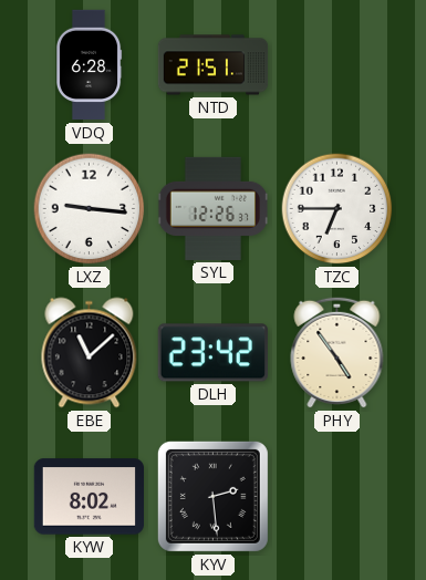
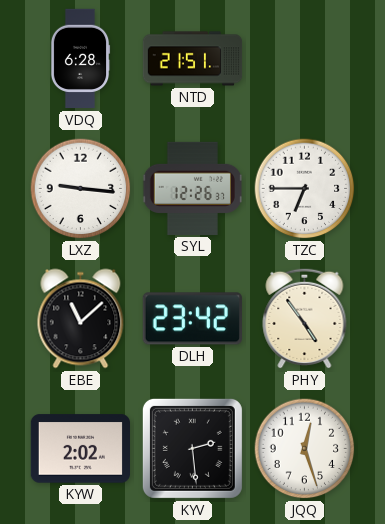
KYW: 8:02 -> 2:02
JQQ: none -> 12:27
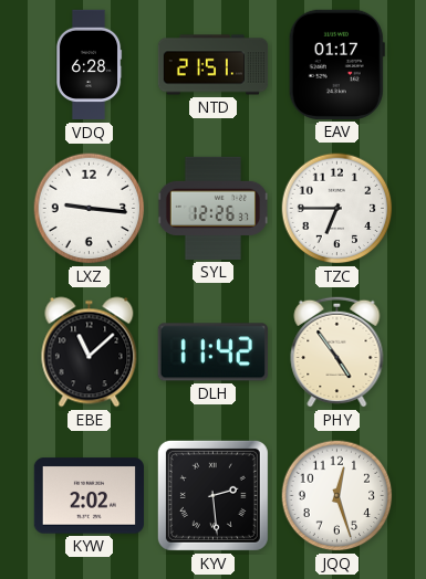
EAV: none -> 01:17
DLH: 23:42 -> 11:42
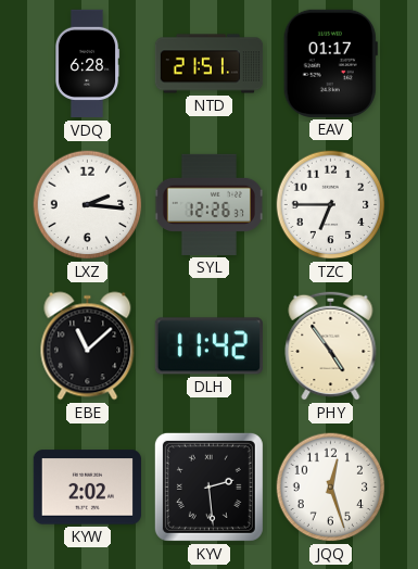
LXZ: 9:16 -> 2:16
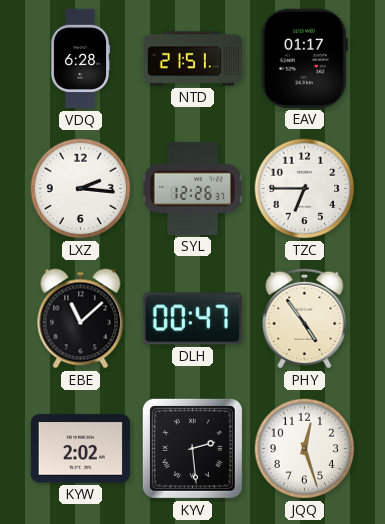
DLH: 11:42 -> 00:47
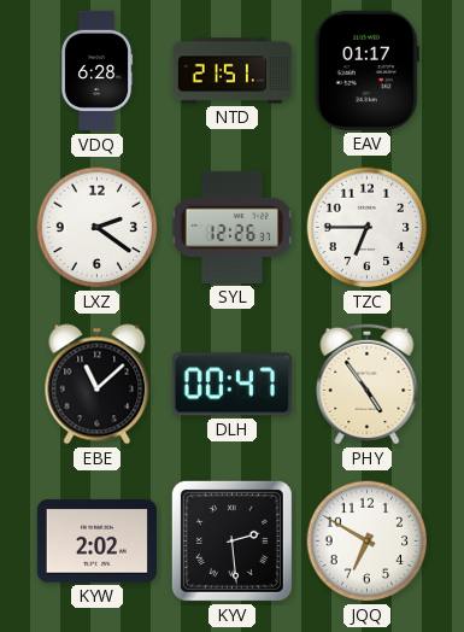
LXZ: 2:16 -> 2:21
JQQ: 12:27 -> 6:50
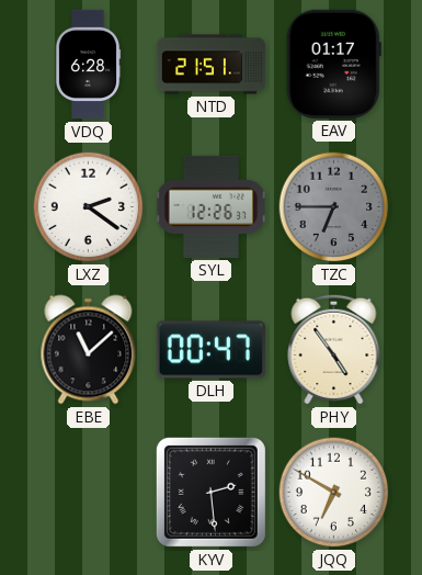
TZC dial: white -> grey
KYW: 2:02 -> none
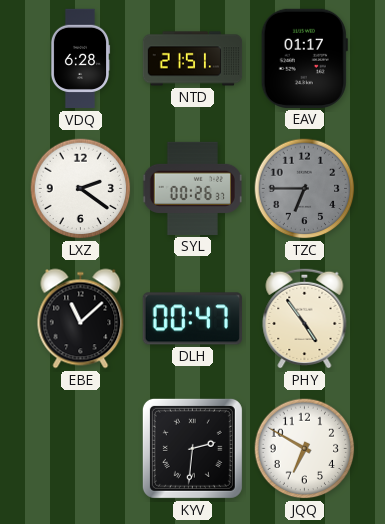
SYL: 12:26 -> 00:26
KYV: 2:29 -> 2:31
